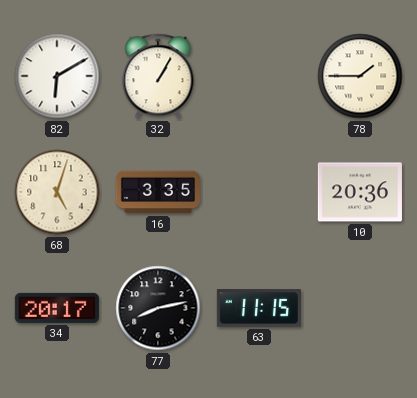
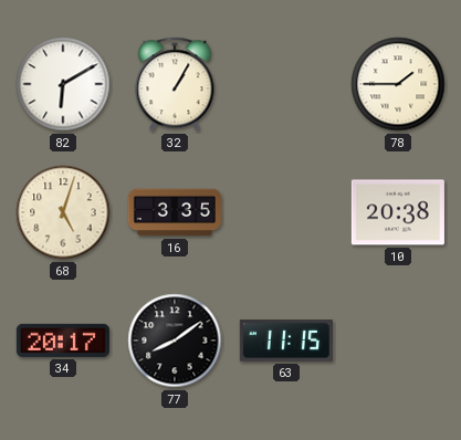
10: 20:36 -> 20:38
77: 8:13 -> 8:09
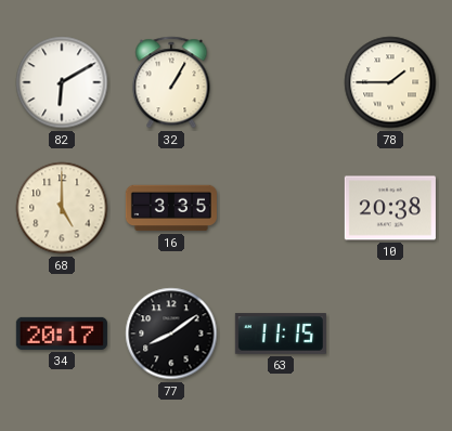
68: 5:03 -> 5:00
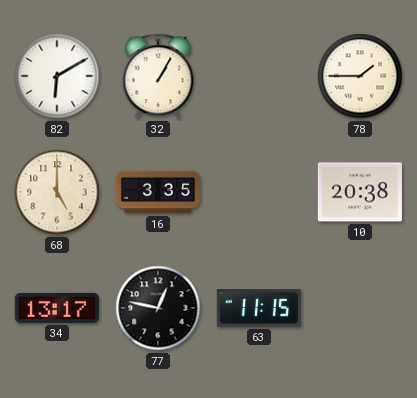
34: 20:17 -> 13:17
77: 8:09 -> 12:47
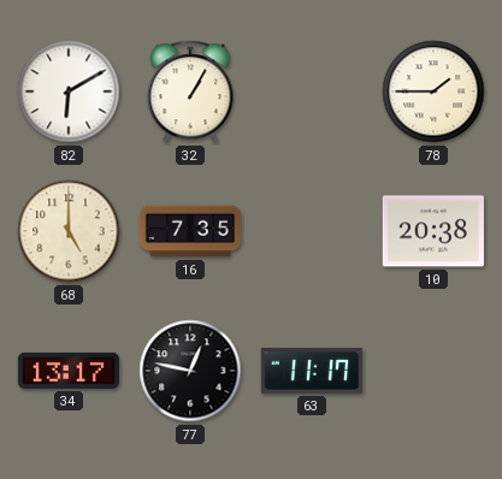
16: 3:35 -> 7:35
63: 11:15 -> 11:17
